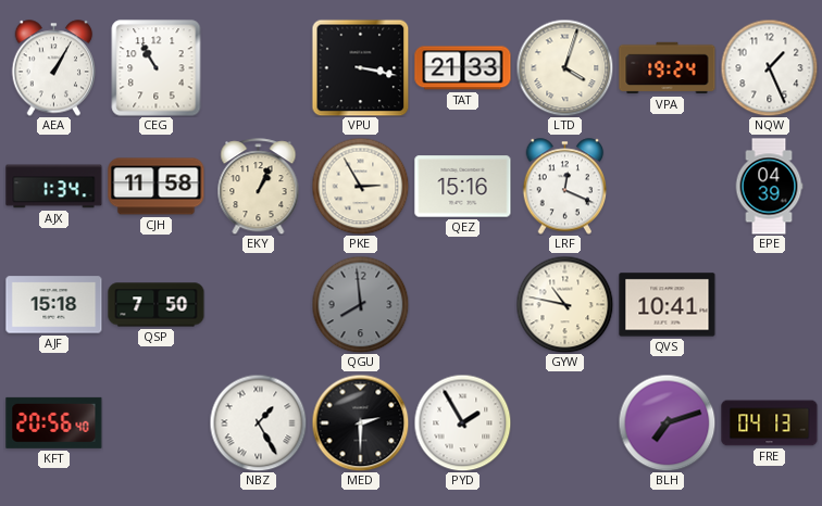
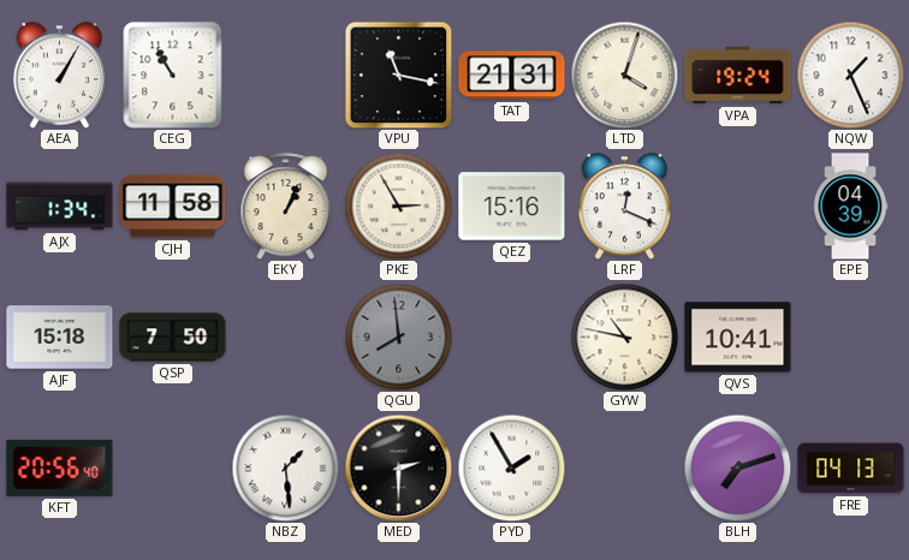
VPU: 3:17 -> 11:17
TAT: 21:33 -> 21:31
NBZ: 1:25 -> 1:29
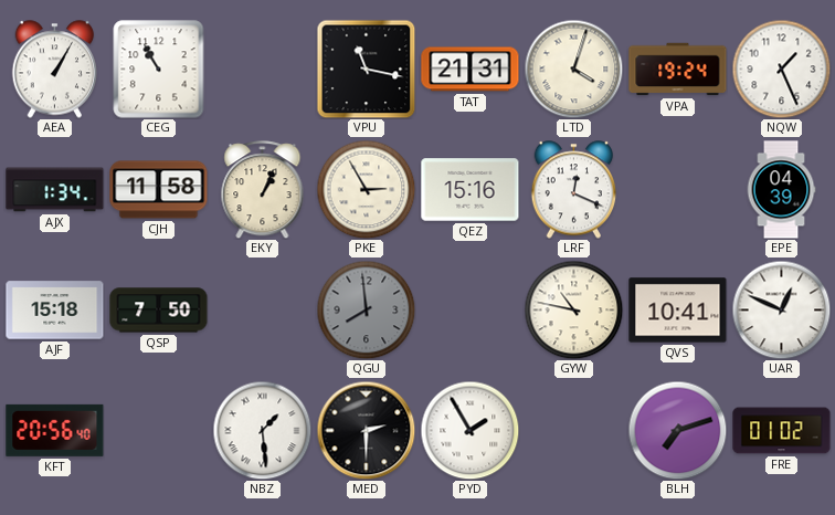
UAR: none -> 12:49
FRE: 04:13 -> 01:02
